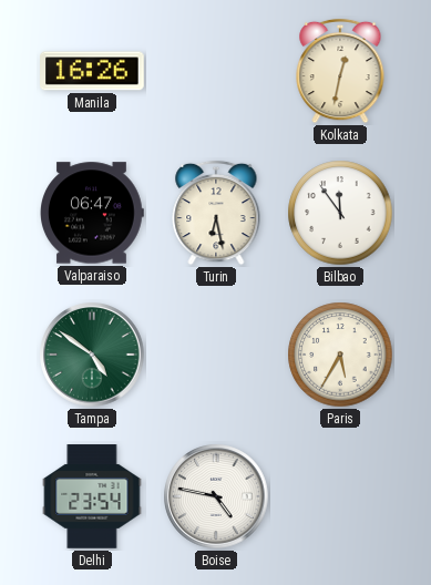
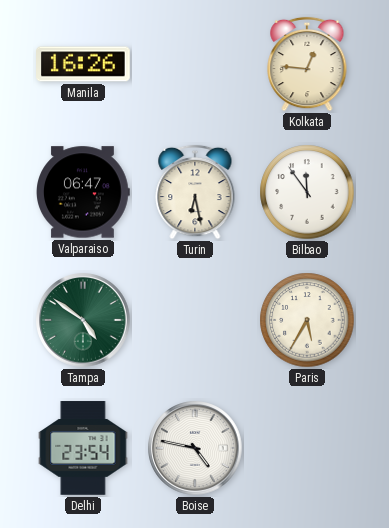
Kolkata: 12:32 -> 12:46
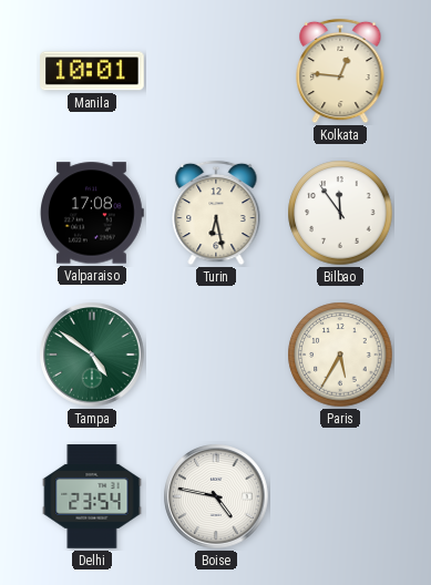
Manila: 16:26 -> 10:01
Valparaiso: 06:47 -> 17:08
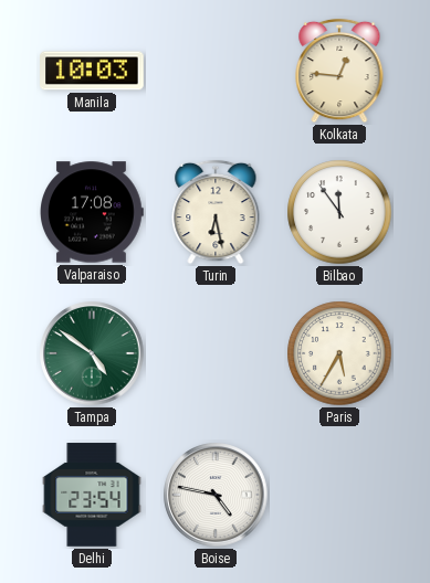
Manila: 10:01 -> 10:03
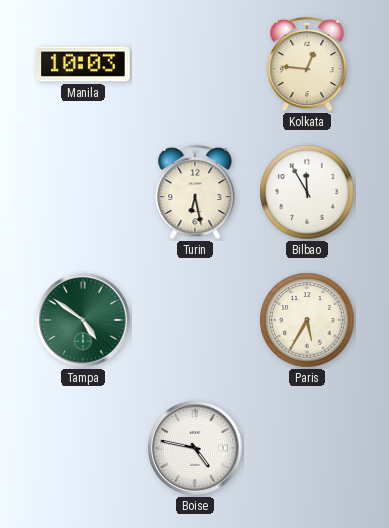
Valparaiso: 17:08 -> none
Bilbao: 11:54 -> 11:55
Delhi: 23:54 -> none
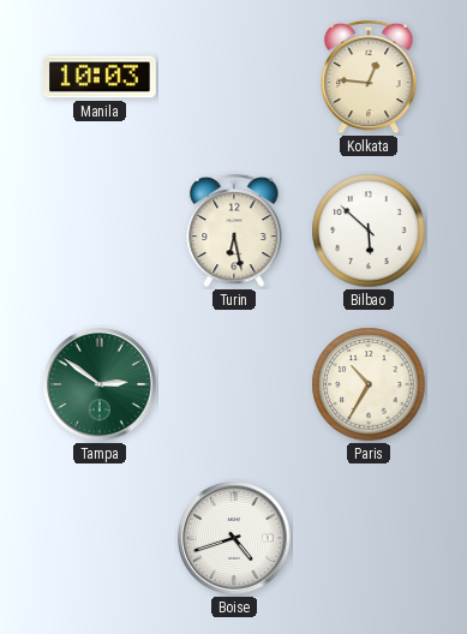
Bilbao: 11:55 -> 5:52
Tampa: 4:51 -> 2:51
Paris: 5:35 -> 10:35
Boise: 4:47 -> 4:42
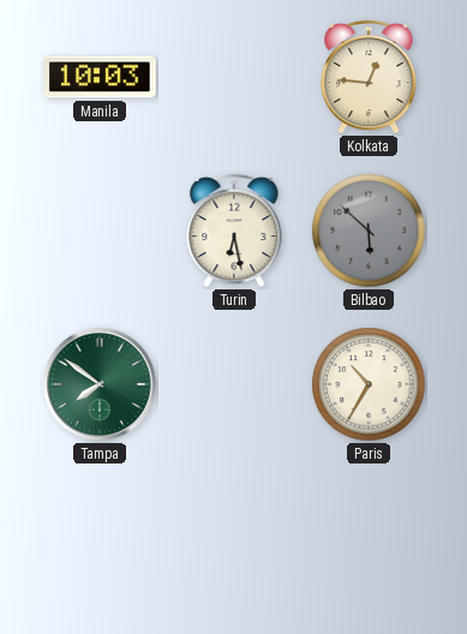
Bilbao dial: white -> grey
Tampa: 2:51 -> 7:51
Boise: 4:42 -> none
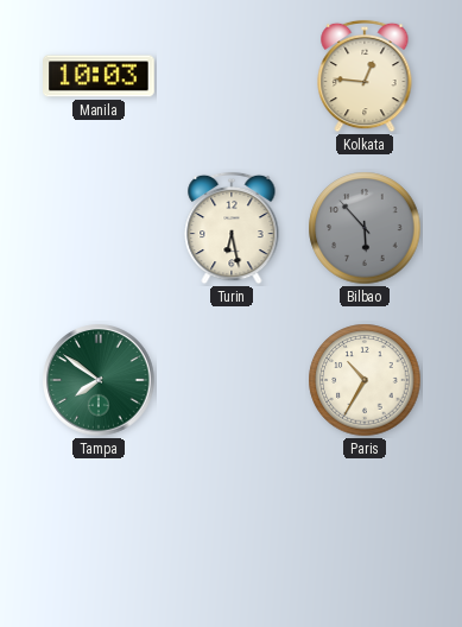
Bilbao: 5:52 -> 5:53
